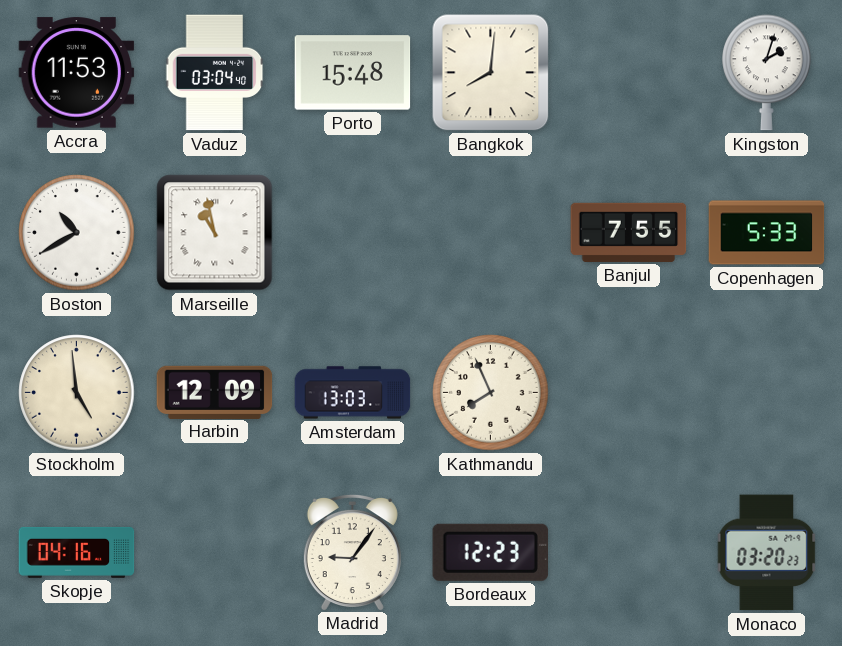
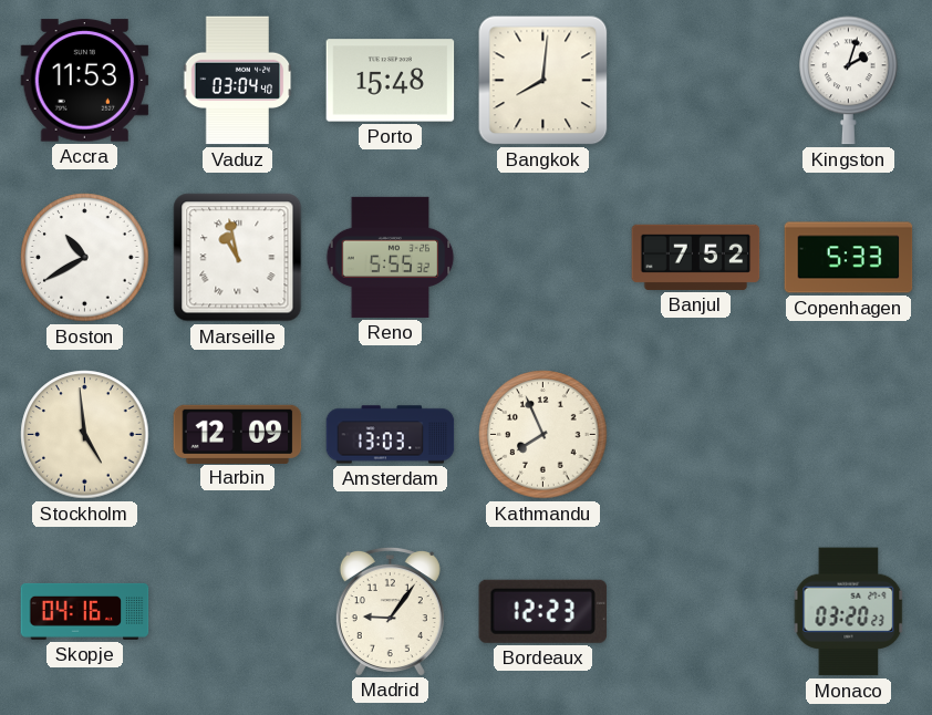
Reno: none -> 5:55
Banjul: 7:55 -> 7:52
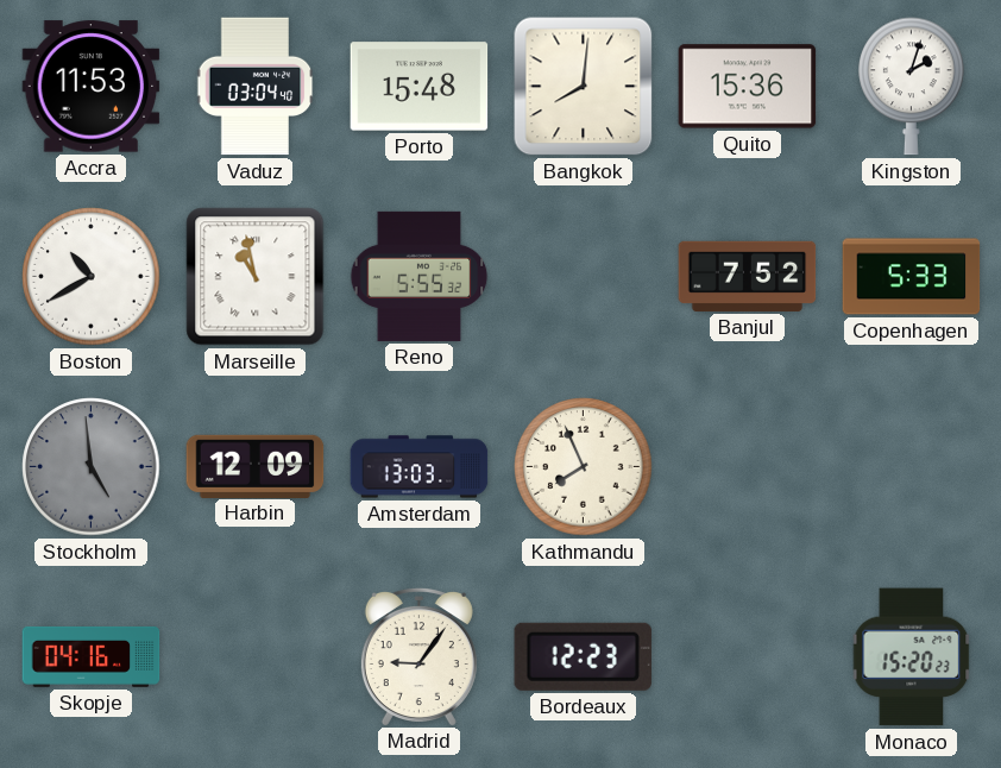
Quito: none -> 15:36
Stockholm dial: cream -> grey
Monaco: 03:20 -> 15:20
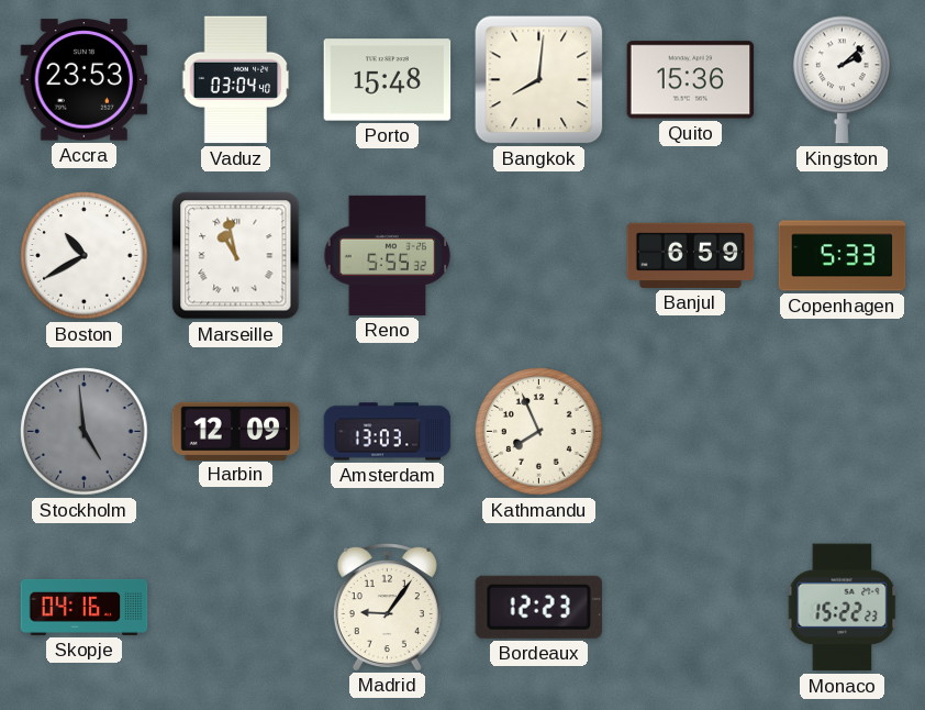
Accra: 11:53 -> 23:53
Kingston: 2:03 -> 2:08
Banjul: 7:52 -> 6:59
Monaco: 15:20 -> 15:22
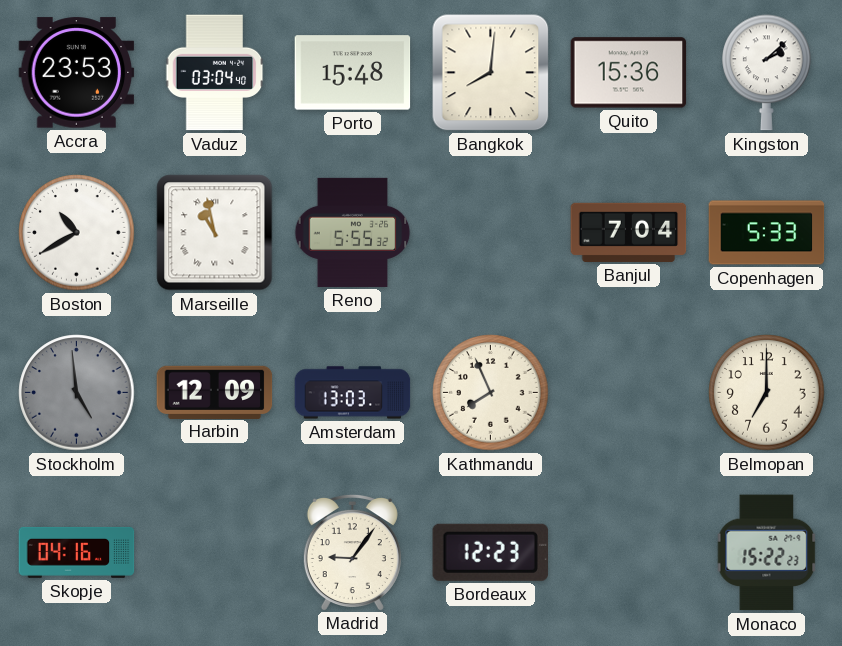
Banjul: 6:59 -> 7:04
Belmopan: none -> 7:00
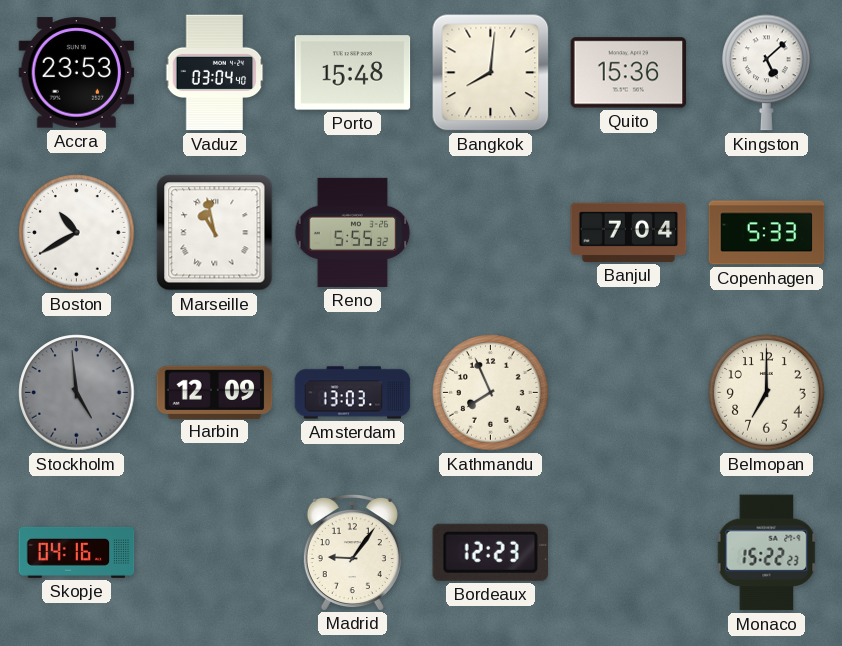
Kingston: 2:08 -> 5:08
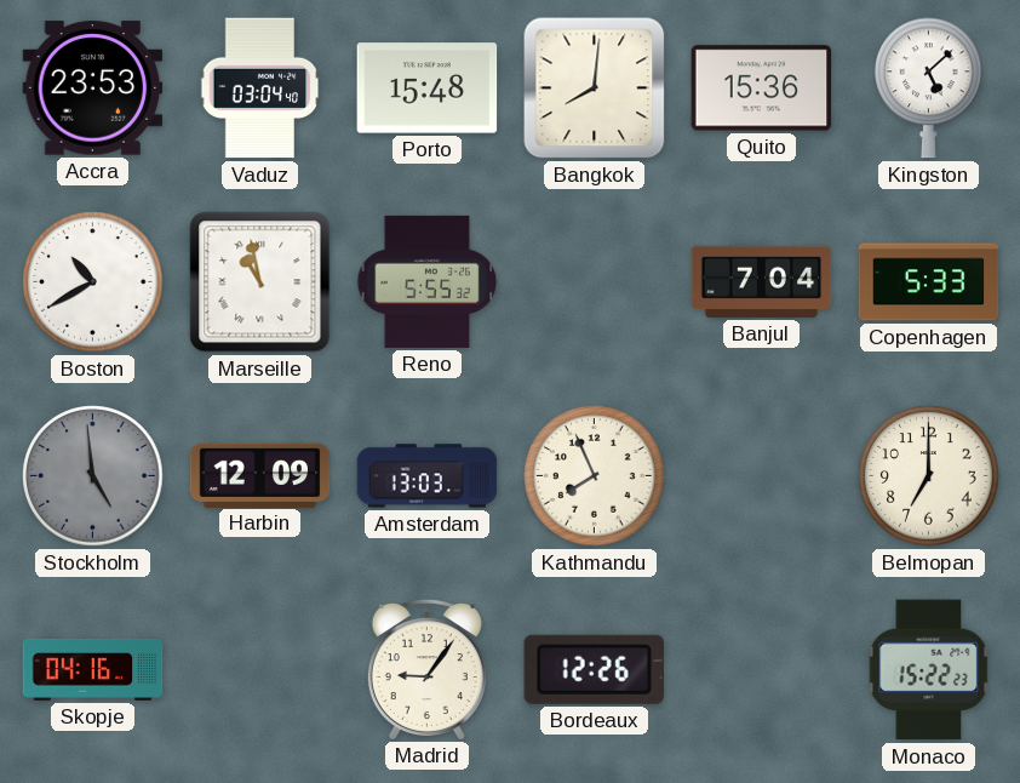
Bordeaux: 12:23 -> 12:26
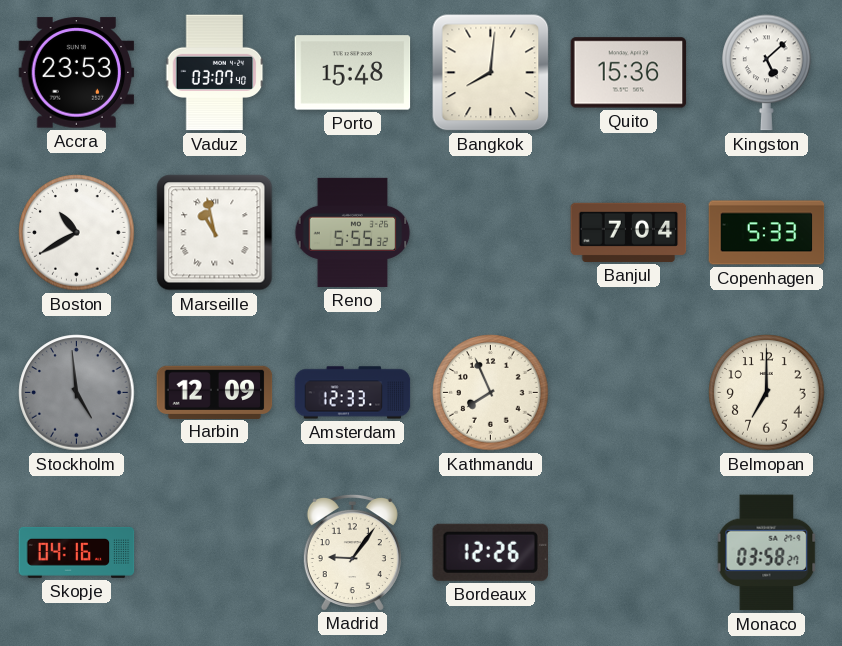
Vaduz: 03:04 -> 03:07
Amsterdam: 13:03 -> 12:33
Monaco: 15:22 -> 03:58
